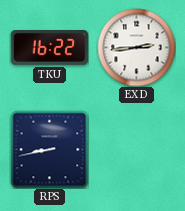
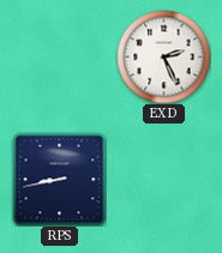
TKU: 16:22 -> none
EXD: 2:44 -> 2:26
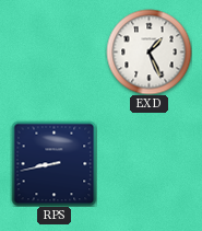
EXD: 2:26 -> 1:26
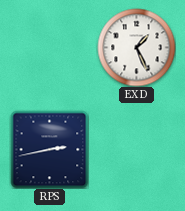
RPS: 8:43 -> 2:43
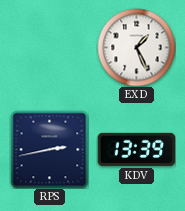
KDV: none -> 13:39
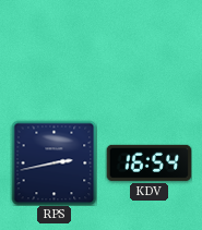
EXD: 1:26 -> none
KDV: 13:39 -> 16:54
